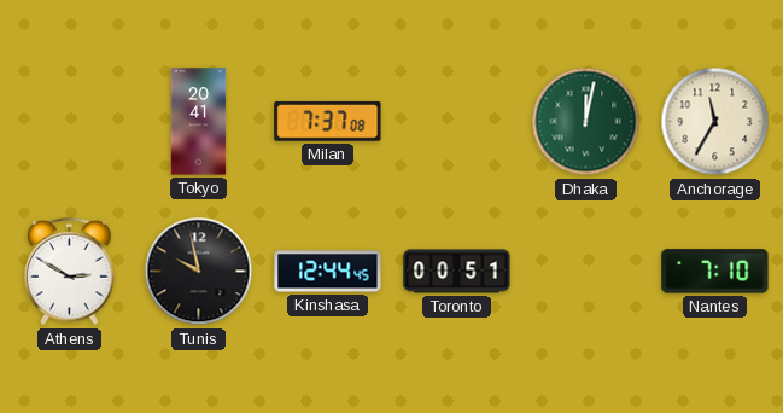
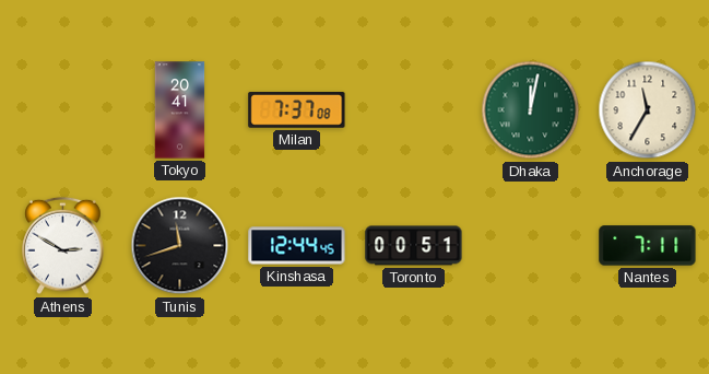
Tunis: 9:58 -> 11:42
Nantes: 7:10 -> 7:11
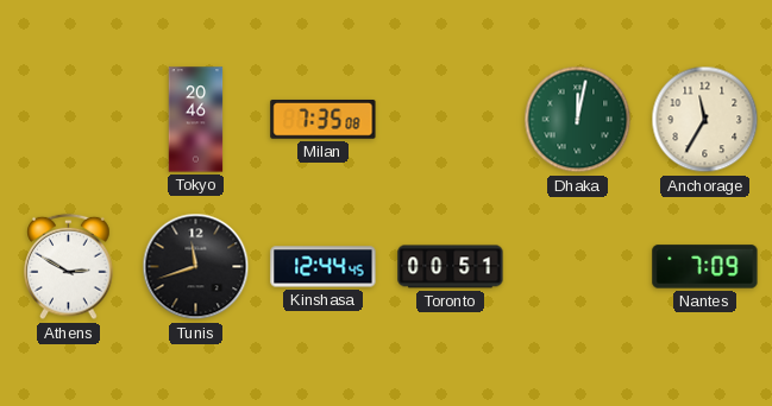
Tokyo: 20:41 -> 20:46
Milan: 7:37 -> 7:35
Nantes: 7:11 -> 7:09
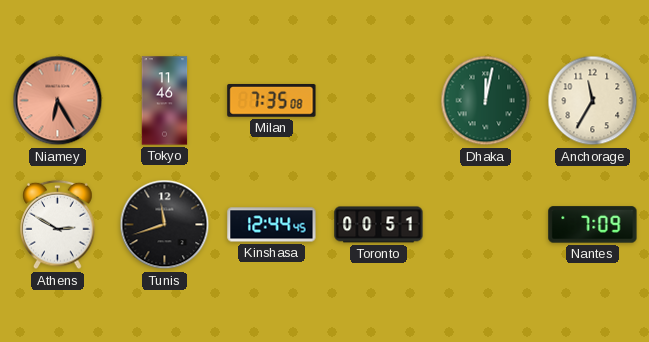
Niamey: none -> 6:25
Tokyo: 20:46 -> 11:46
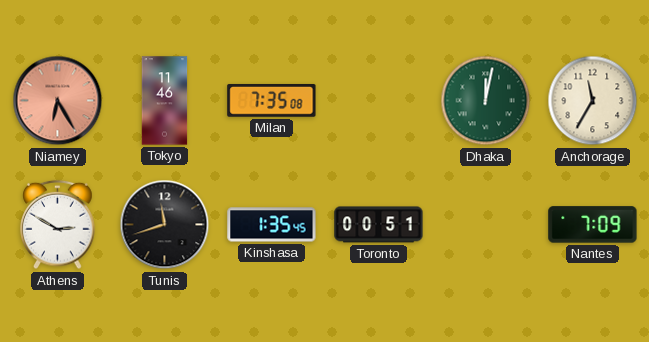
Kinshasa: 12:44 -> 1:35
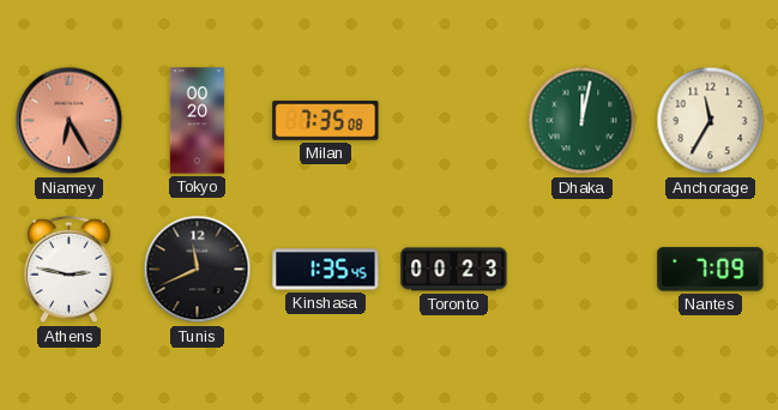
Tokyo: 11:46 -> 00:20
Athens: 2:50 -> 2:47
Tunis: 11:42 -> 11:41
Toronto: 00:51 -> 00:23
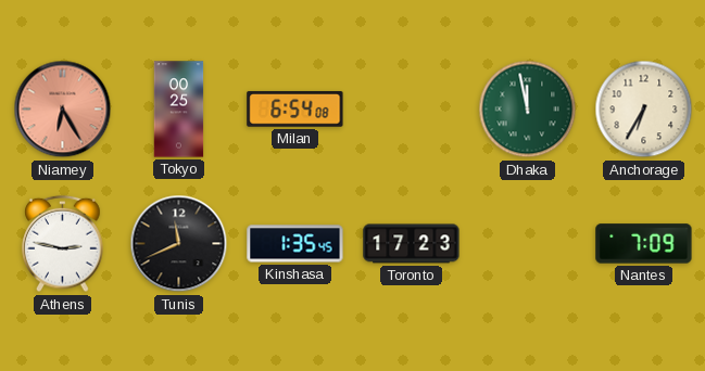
Tokyo: 00:20 -> 00:25
Milan: 7:35 -> 6:54
Dhaka: 12:02 -> 11:58
Anchorage: 11:35 -> 6:35
Toronto: 00:23 -> 17:23
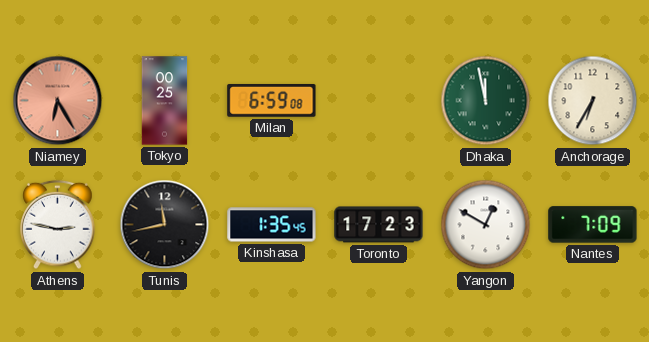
Milan: 6:54 -> 6:59
Tunis: 11:41 -> 11:43
Yangon: none -> 12:50
